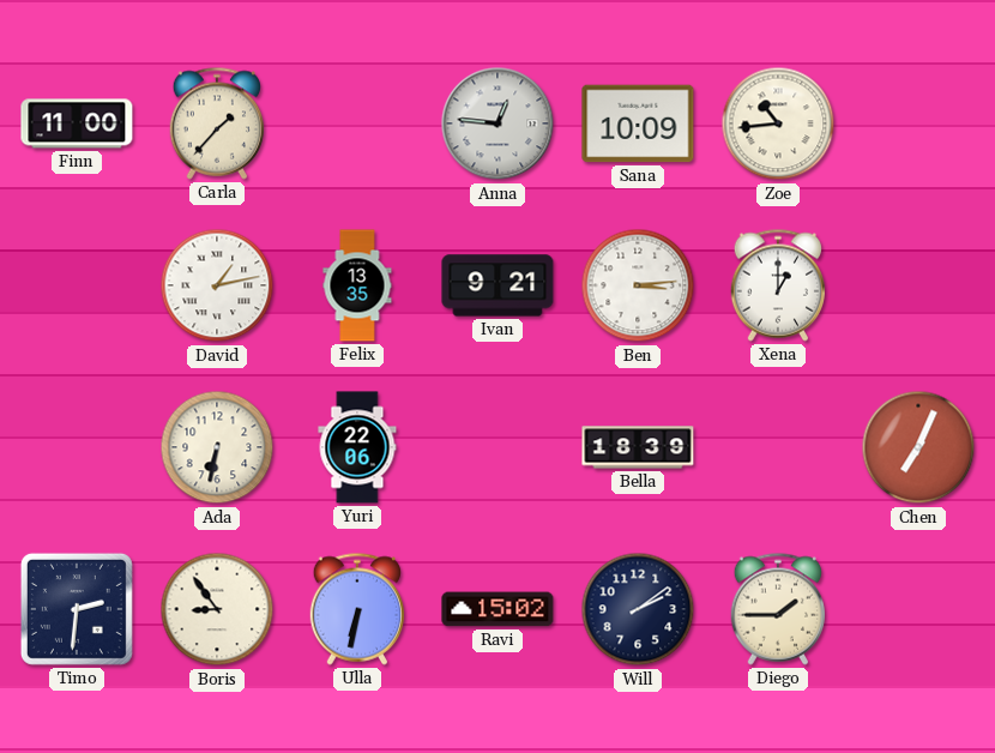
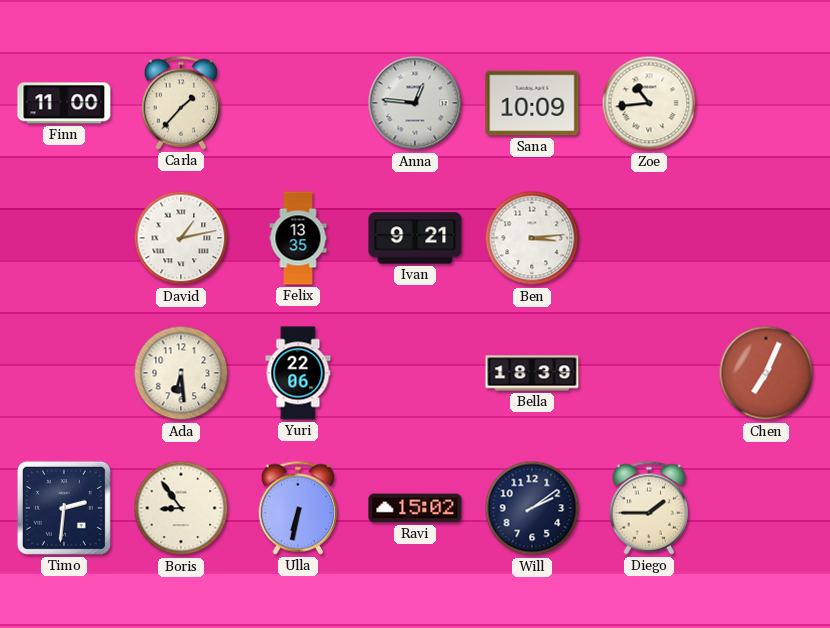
Xena: 1:00 -> none
Ada: 6:32 -> 6:29
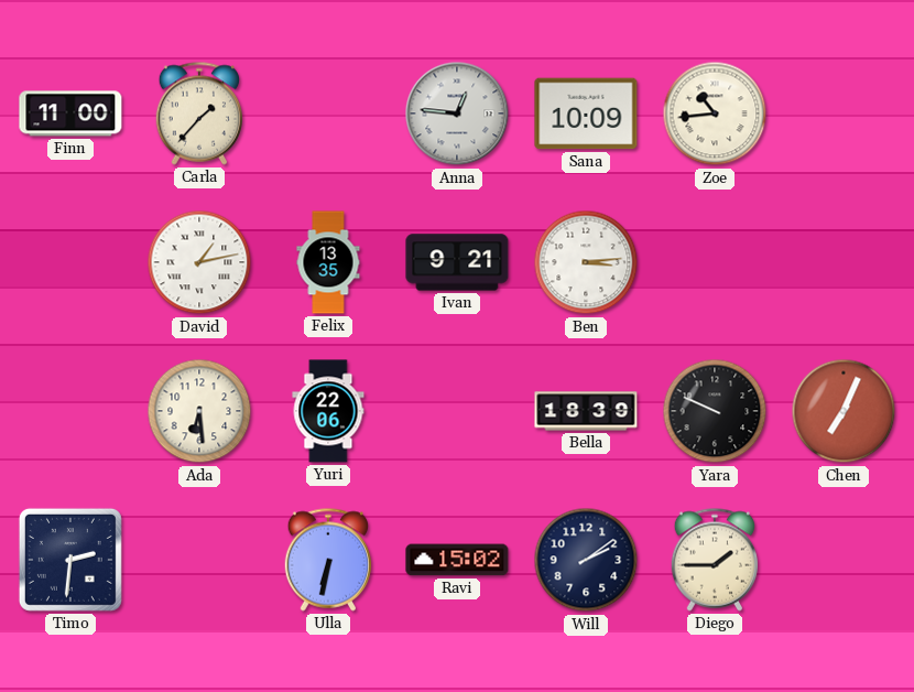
Yara: none -> 9:49
Boris: 8:54 -> none
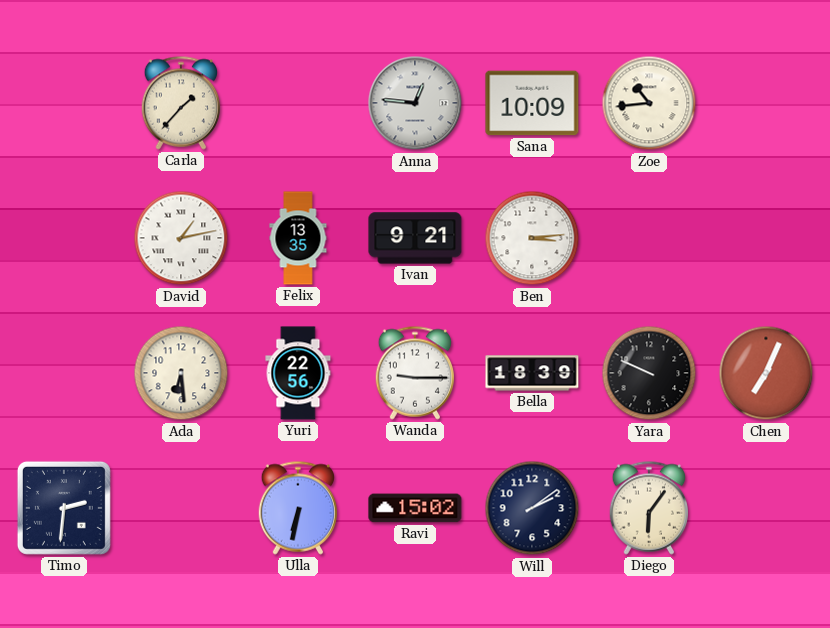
Finn: 11:00 -> none
Yuri: 22:06 -> 22:56
Wanda: none -> 9:15
Diego: 1:45 -> 6:06
